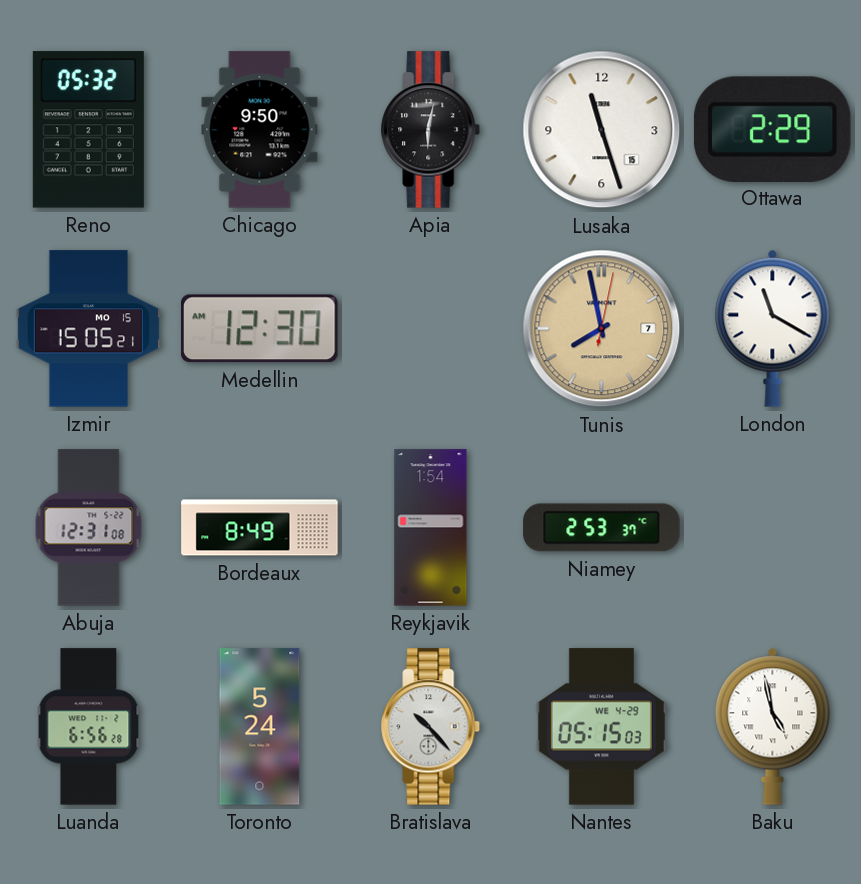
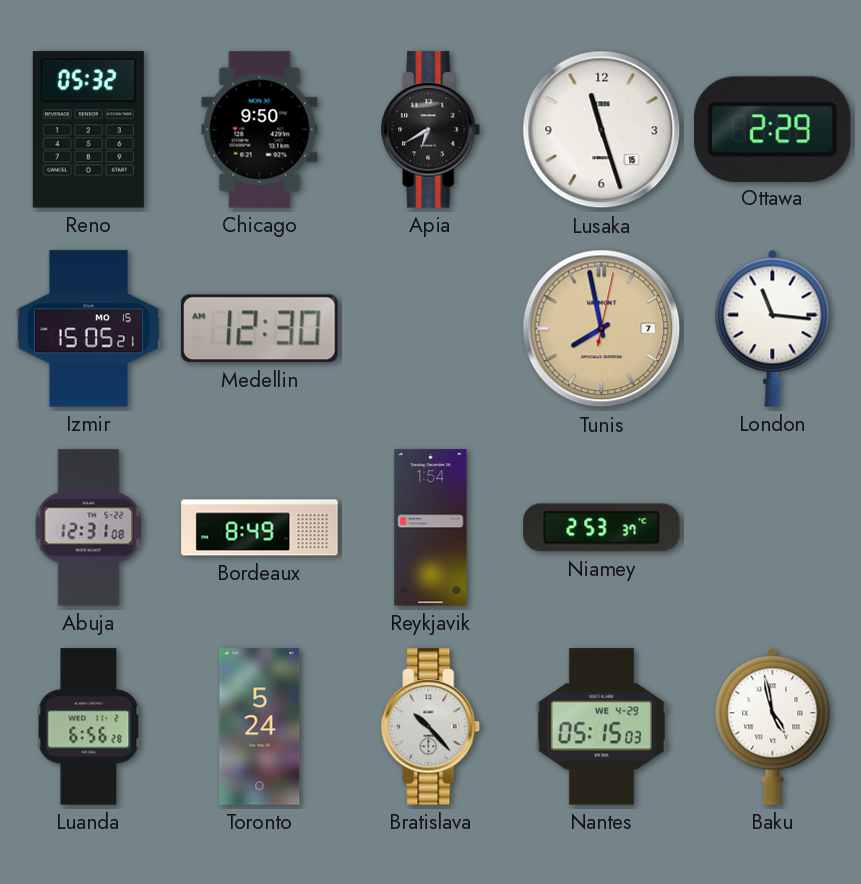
Apia: 6:02 -> 6:40
London: 11:20 -> 11:16
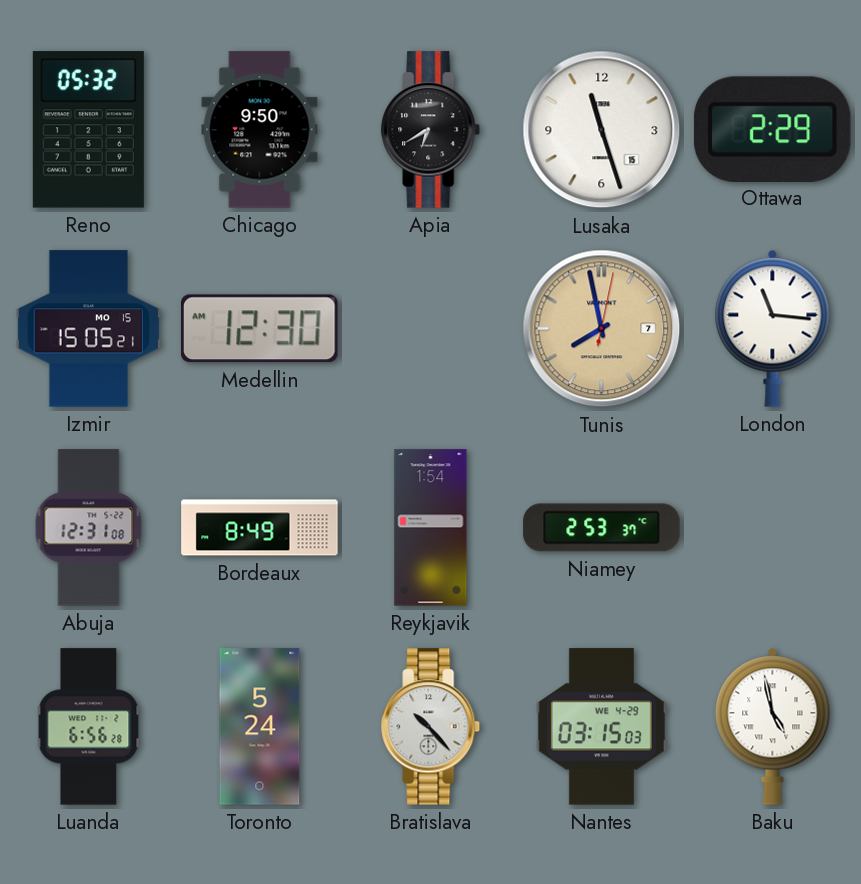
Nantes: 05:15 -> 03:15
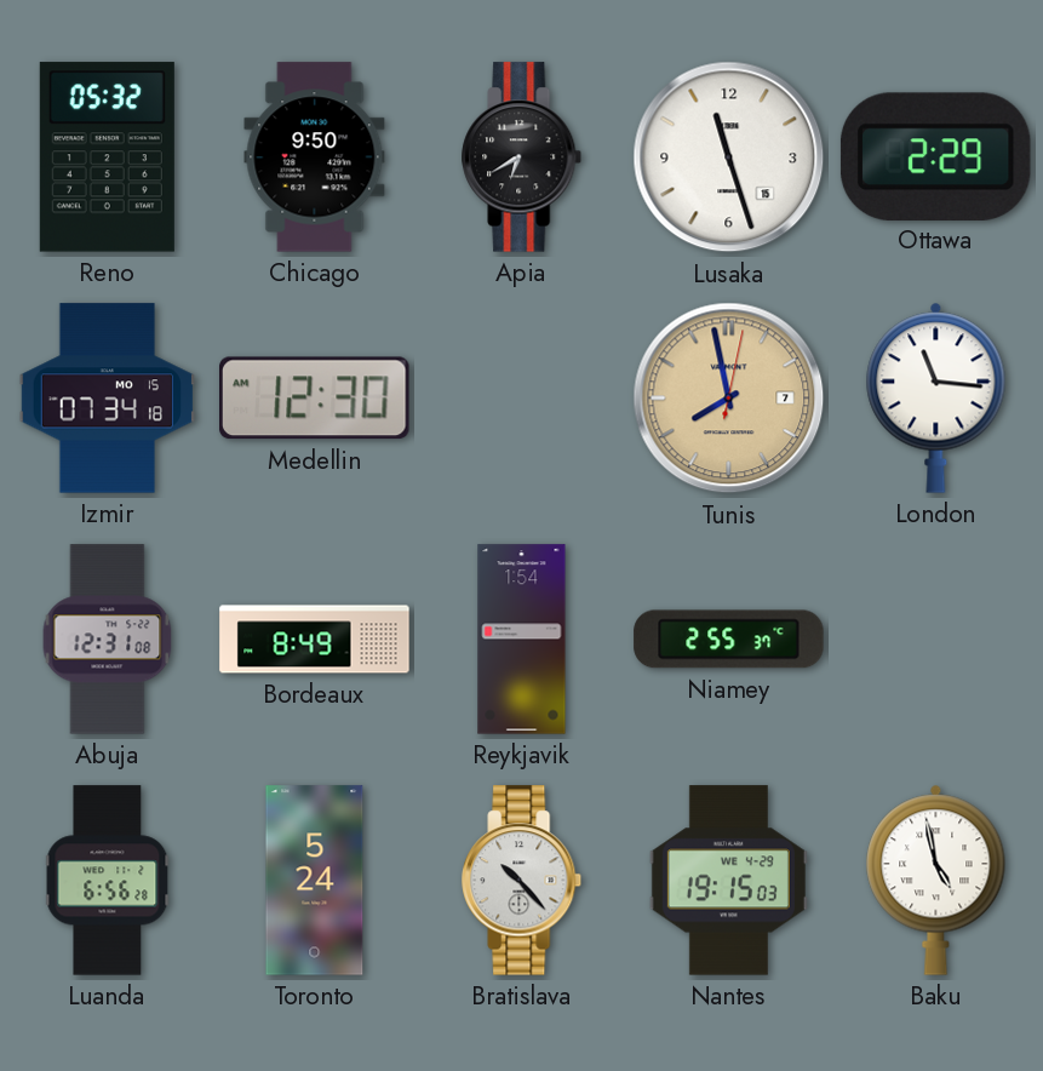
Izmir: 15:05 -> 07:34
Niamey: 2:53 -> 2:55
Nantes: 03:15 -> 19:15
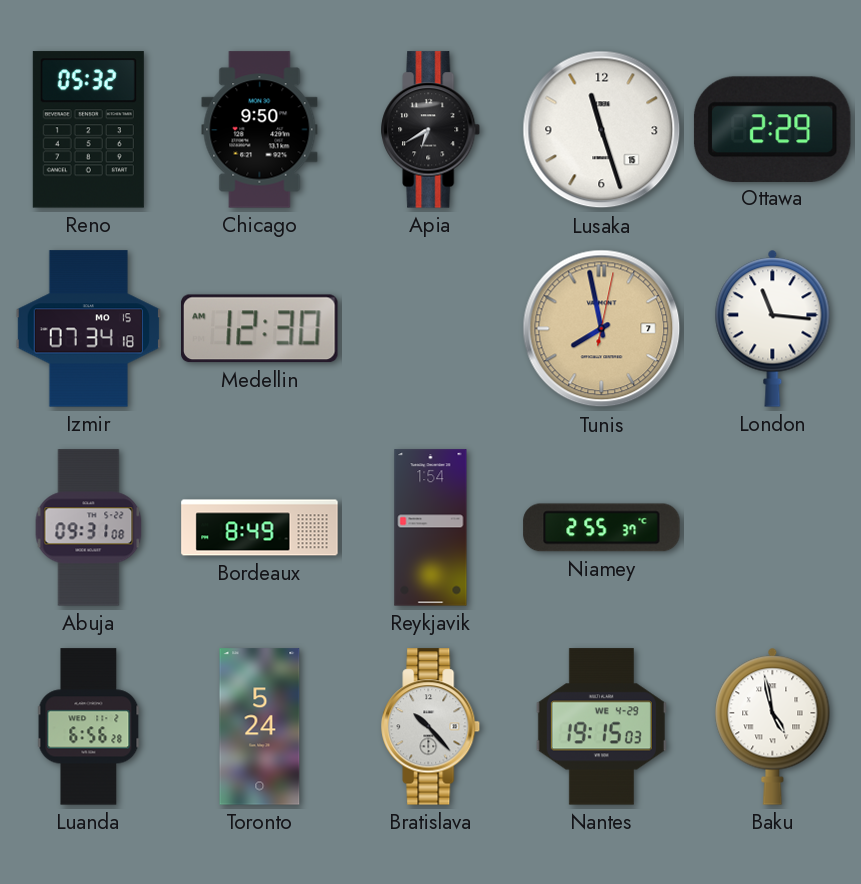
Abuja: 12:31 -> 09:31
